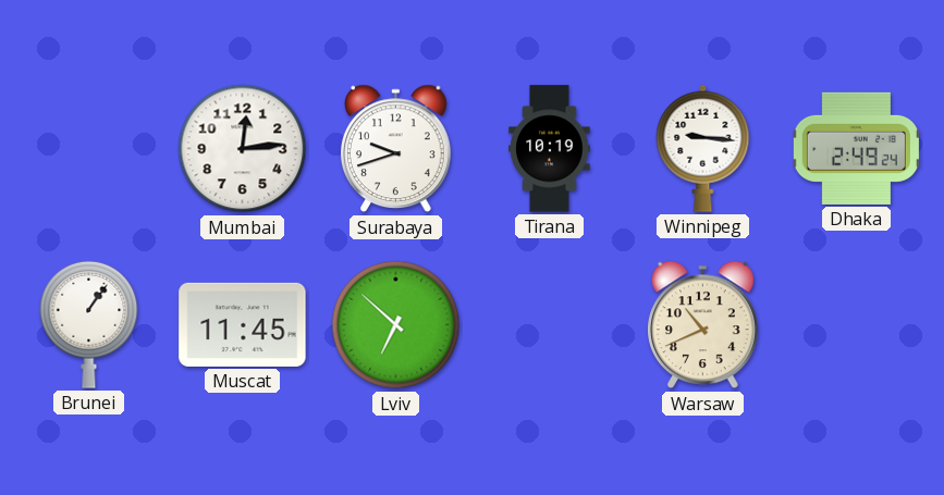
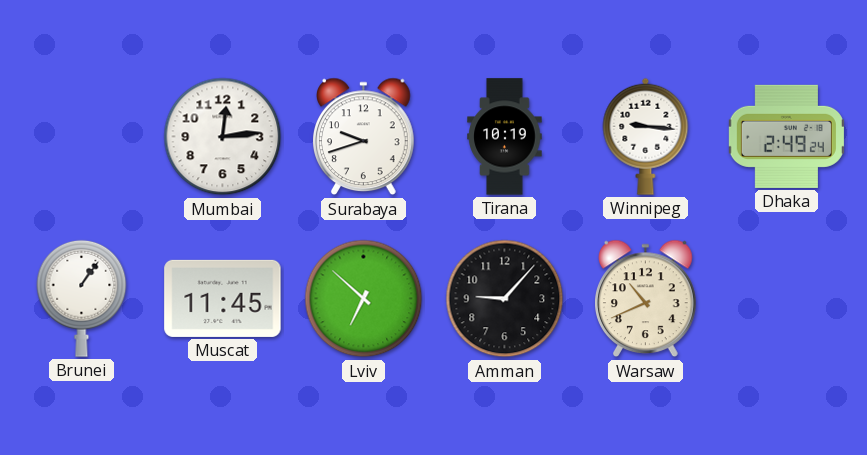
Amman: none -> 9:07
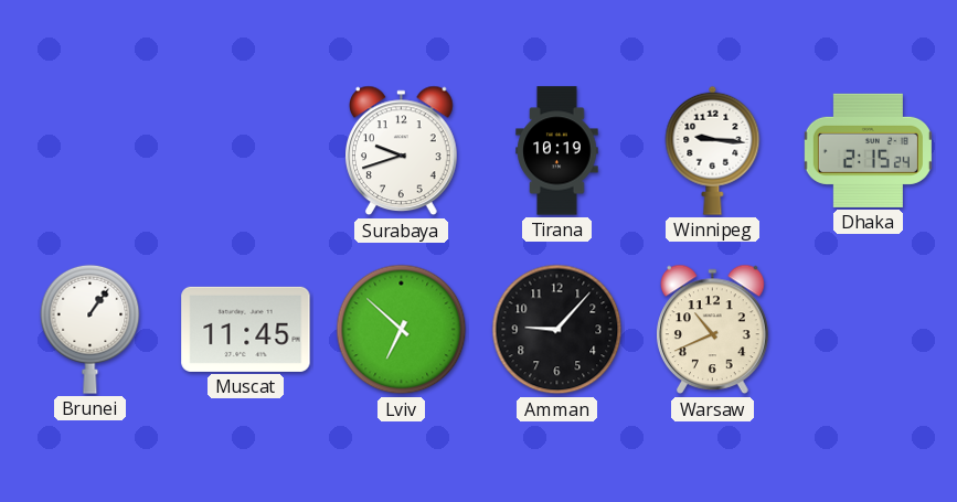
Mumbai: 12:14 -> none
Dhaka: 2:49 -> 2:15
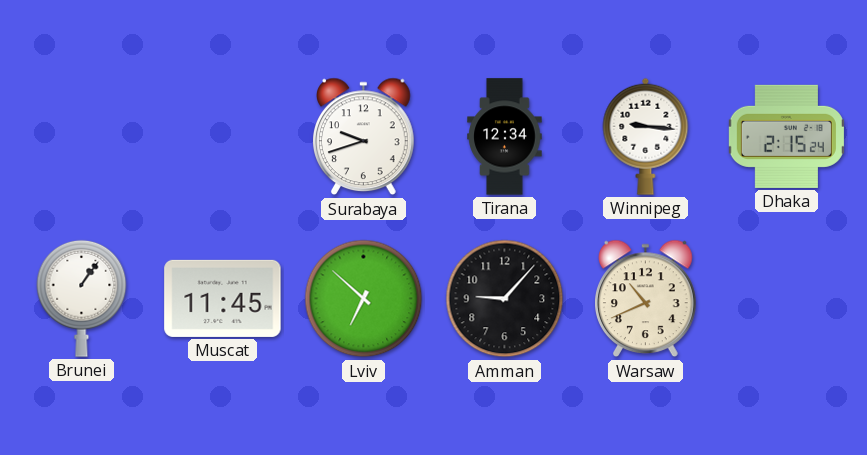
Tirana: 10:19 -> 12:34
